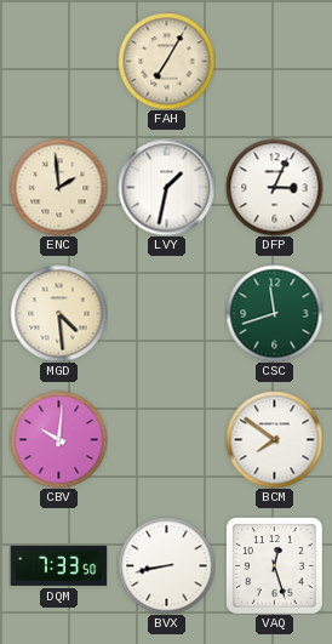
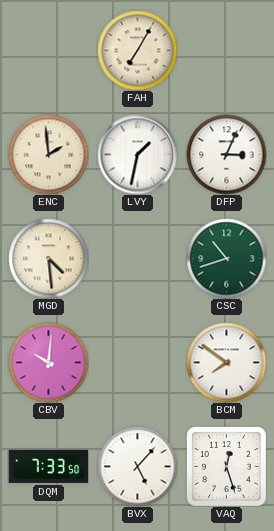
CSC: 11:42 -> 10:42
BVX: 8:43 -> 5:07
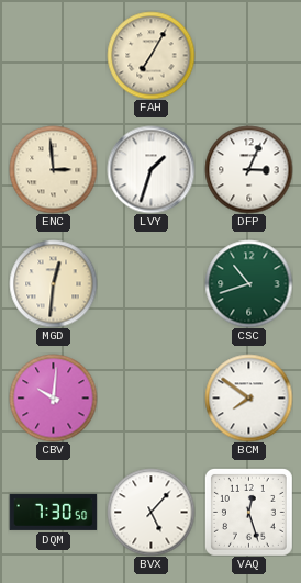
ENC: 1:59 -> 2:59
LVY: 1:32 -> 1:33
MGD: 4:29 -> 12:31
DQM: 7:33 -> 7:30
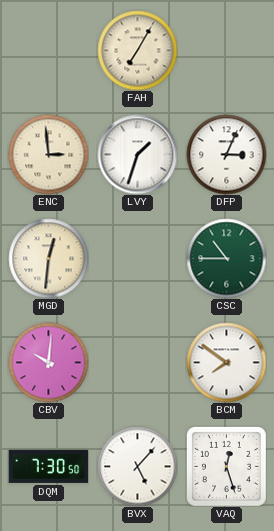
CSC: 10:42 -> 10:45
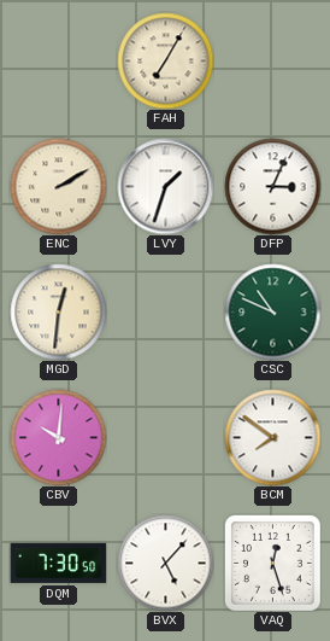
ENC: 2:59 -> 2:10
CSC: 10:45 -> 10:49
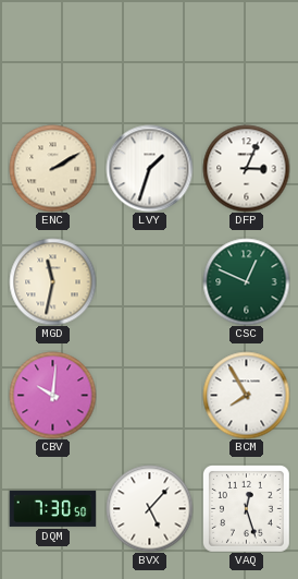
FAH: 7:05 -> none
MGD: 12:31 -> 11:32
CSC: 10:49 -> 12:49
BCM: 7:51 -> 7:55
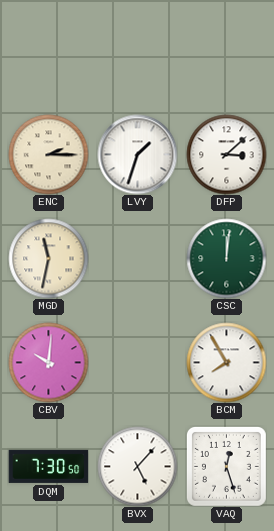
ENC: 2:10 -> 2:15
DFP: 3:04 -> 3:08
CSC: 12:49 -> 12:01
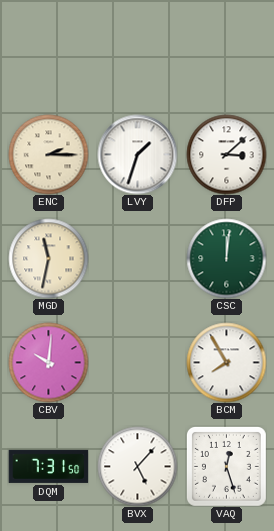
DQM: 7:30 -> 7:31
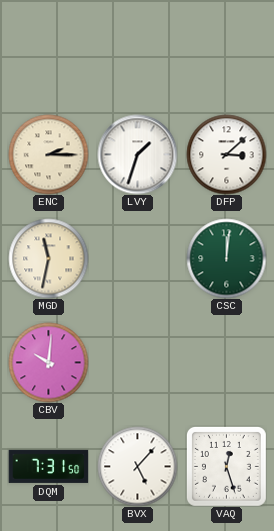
BCM: 7:55 -> none
